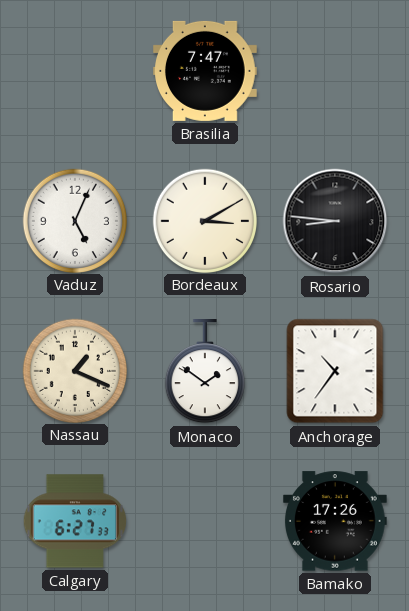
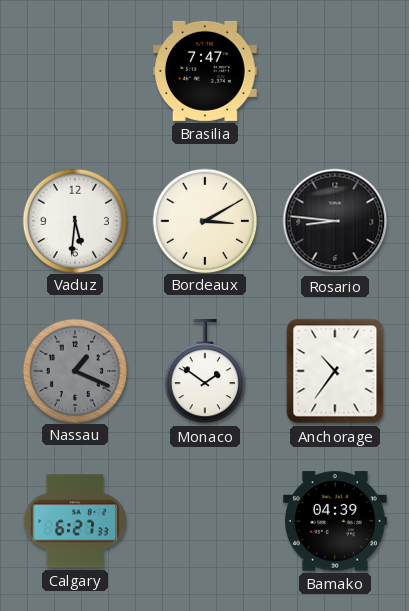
Vaduz: 5:04 -> 5:31
Nassau dial: cream -> grey
Bamako: 17:26 -> 04:39
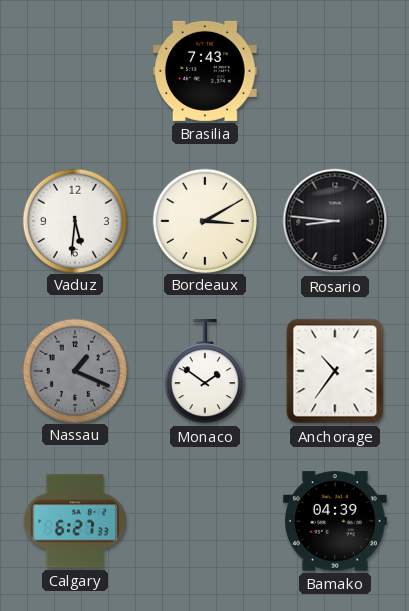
Brasilia: 7:47 -> 7:43
